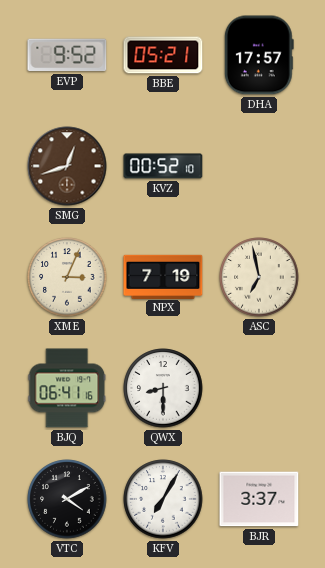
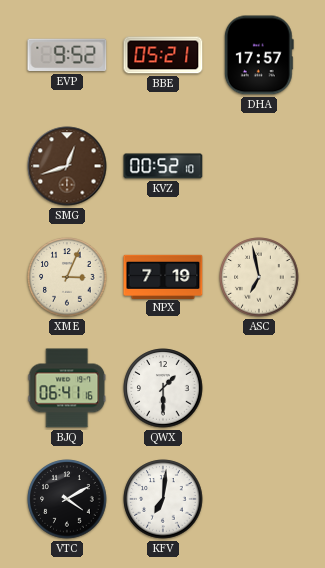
QWX: 8:30 -> 1:30
KFV: 7:05 -> 7:01
BJR: 3:37 -> none
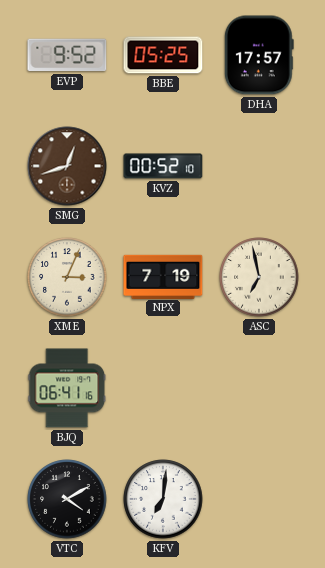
BBE: 05:21 -> 05:25
QWX: 1:30 -> none
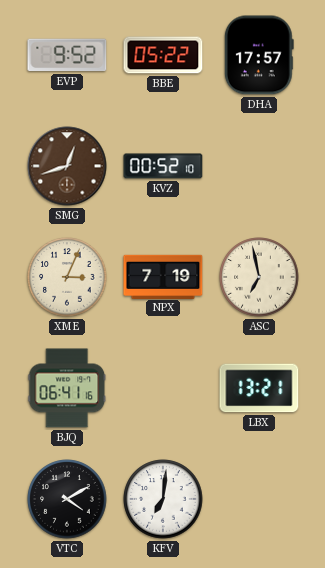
BBE: 05:25 -> 05:22
LBX: none -> 13:21
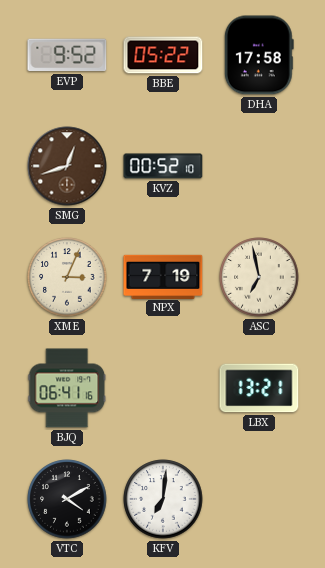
DHA: 17:57 -> 17:58
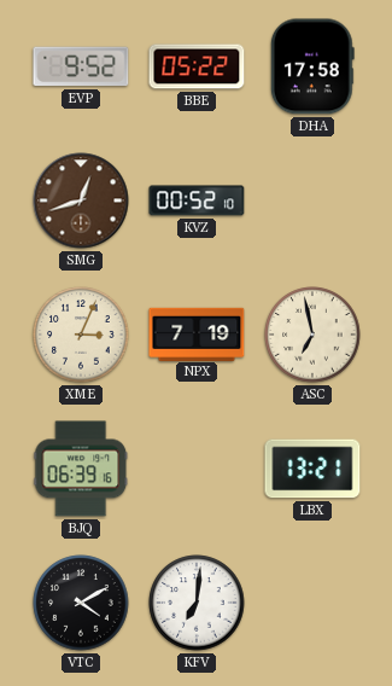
BJQ: 06:41 -> 06:39
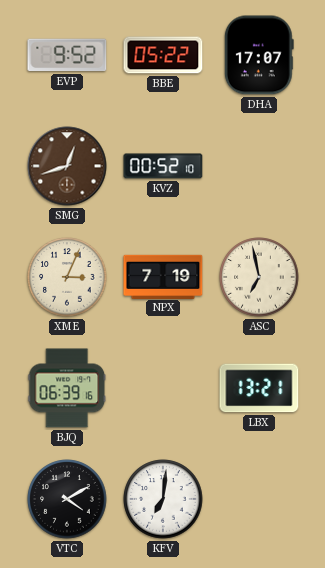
DHA: 17:58 -> 17:07
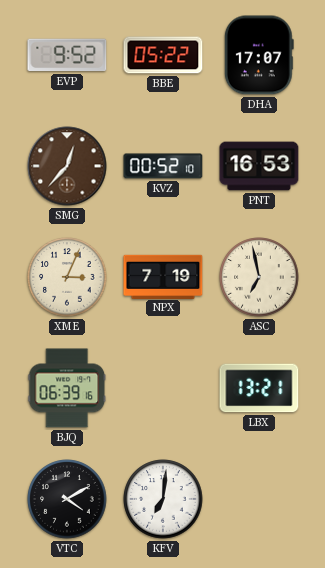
SMG: 12:42 -> 12:37
PNT: none -> 16:53
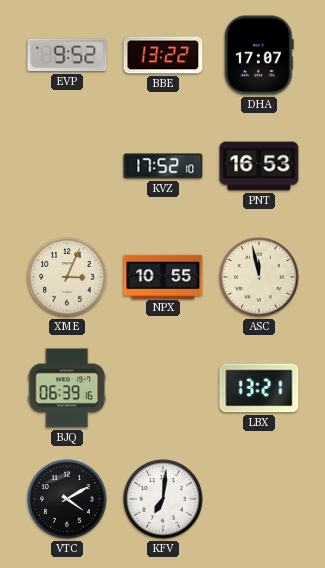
BBE: 05:22 -> 13:22
SMG: 12:37 -> none
KVZ: 00:52 -> 17:52
NPX: 7:19 -> 10:55
ASC: 6:58 -> 11:58
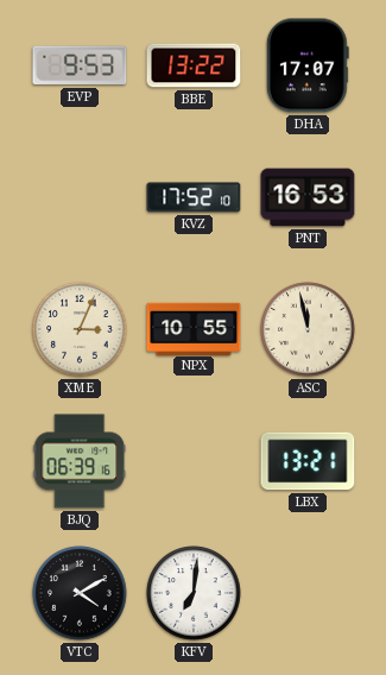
EVP: 9:52 -> 9:53
